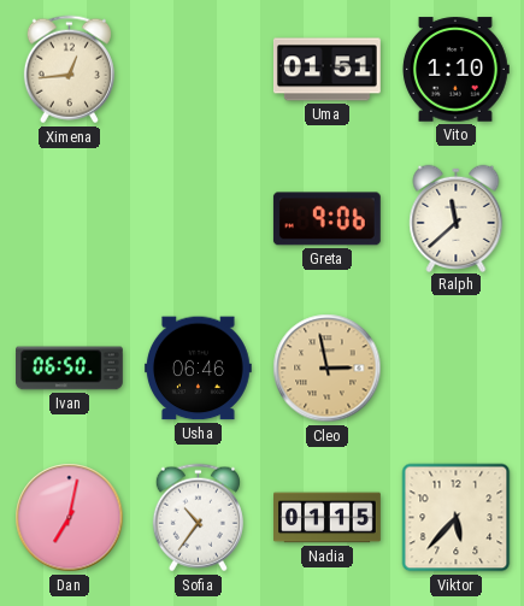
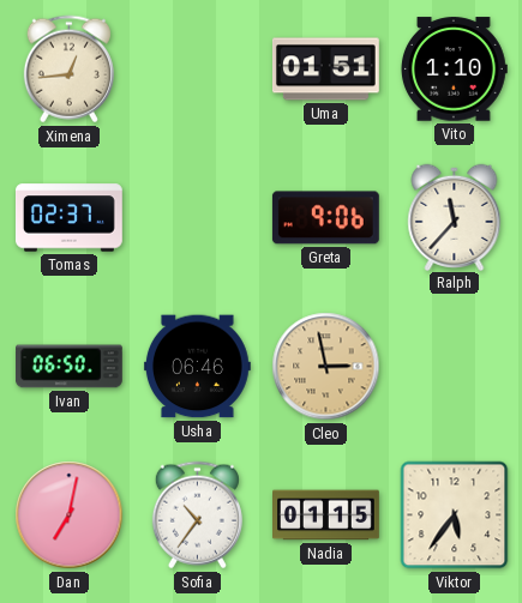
Tomas: none -> 02:37
Ralph: 11:38 -> 11:37
Viktor: 5:37 -> 5:36
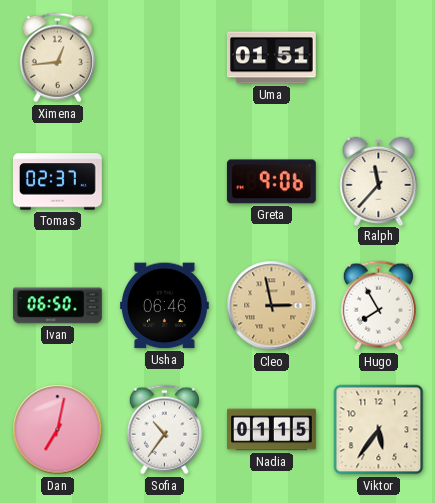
Vito: 1:10 -> none
Hugo: none -> 7:55
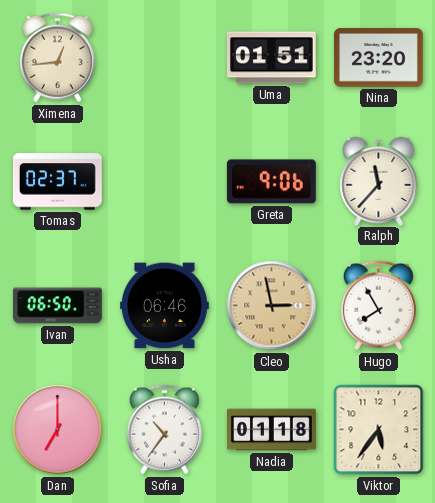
Nina: none -> 23:20
Dan: 7:02 -> 7:00
Nadia: 01:15 -> 01:18
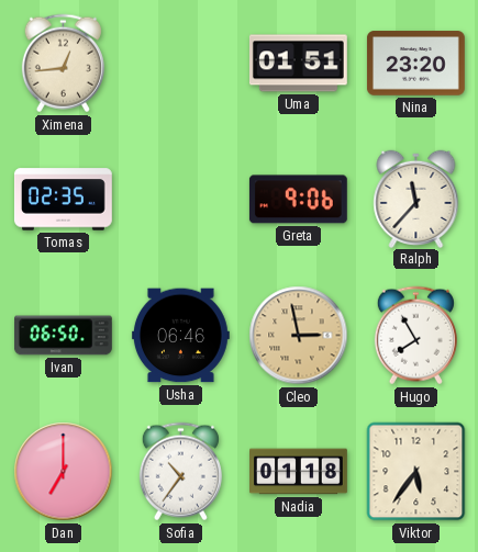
Tomas: 02:37 -> 02:35
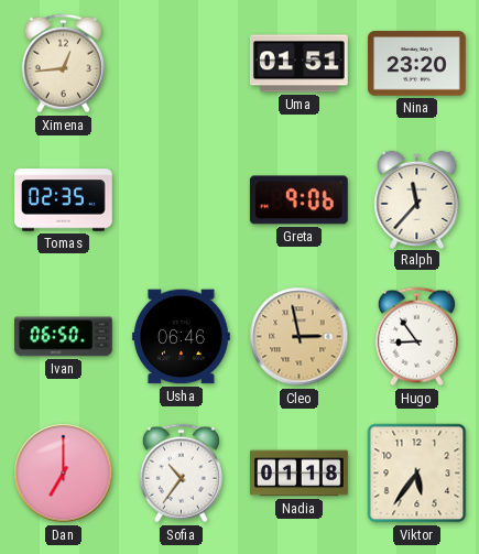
Hugo: 7:55 -> 8:54
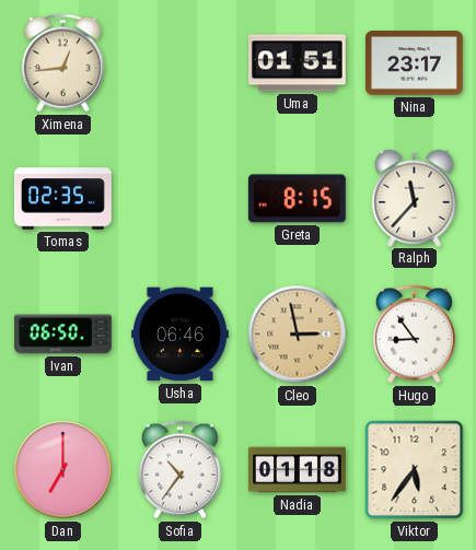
Nina: 23:20 -> 23:17
Greta: 9:06 -> 8:15
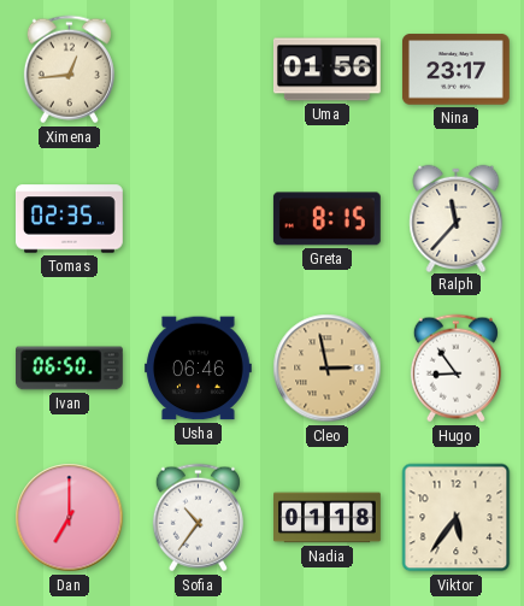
Uma: 01:51 -> 01:56
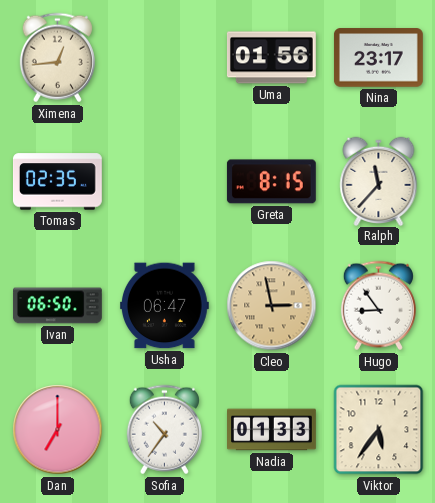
Usha: 06:46 -> 06:47
Nadia: 01:18 -> 01:33
